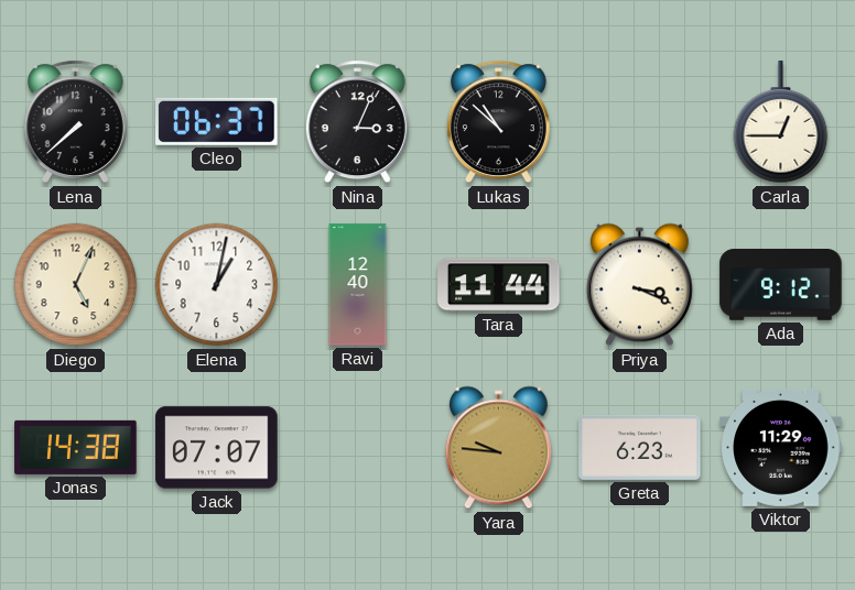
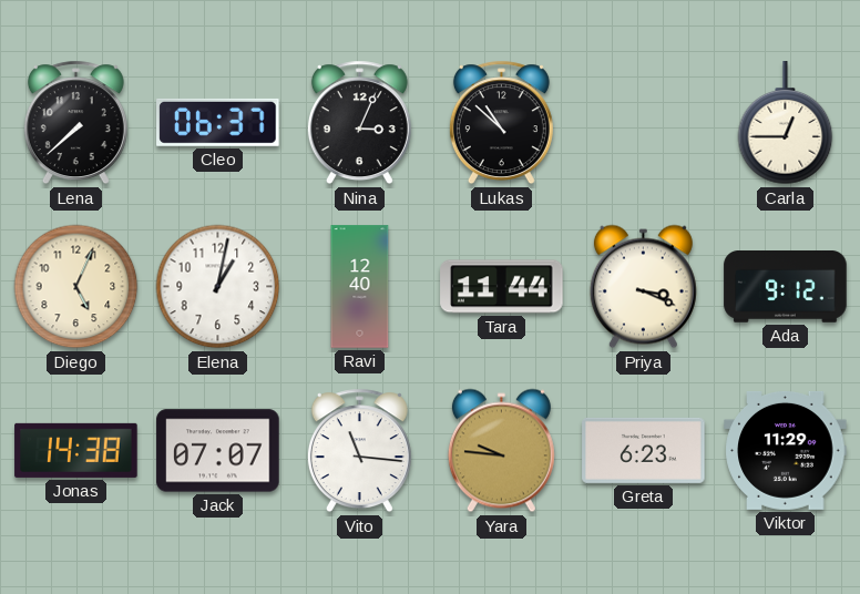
Vito: none -> 11:16
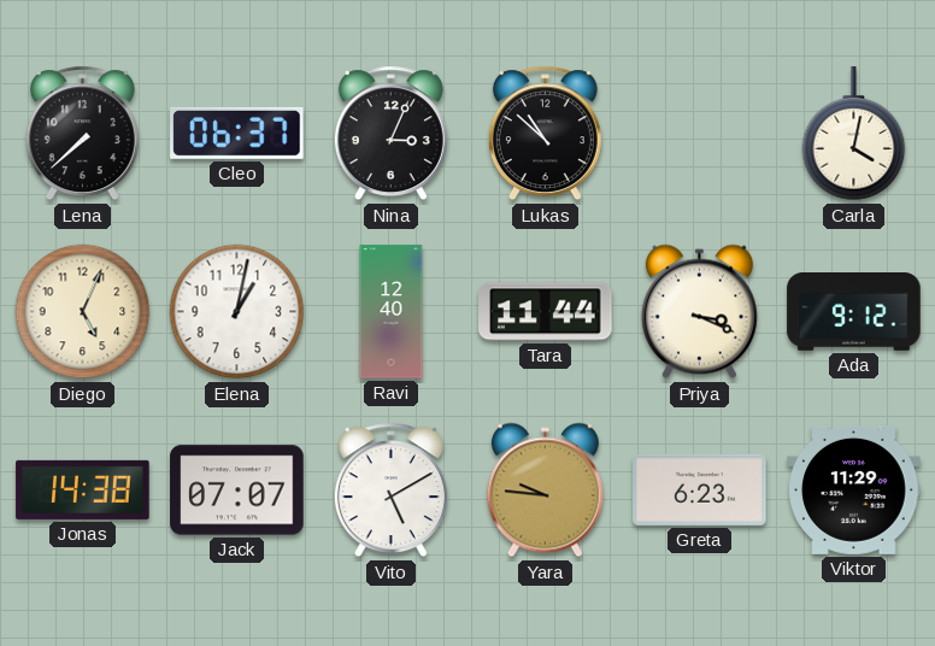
Carla: 12:45 -> 4:02
Vito: 11:16 -> 5:10
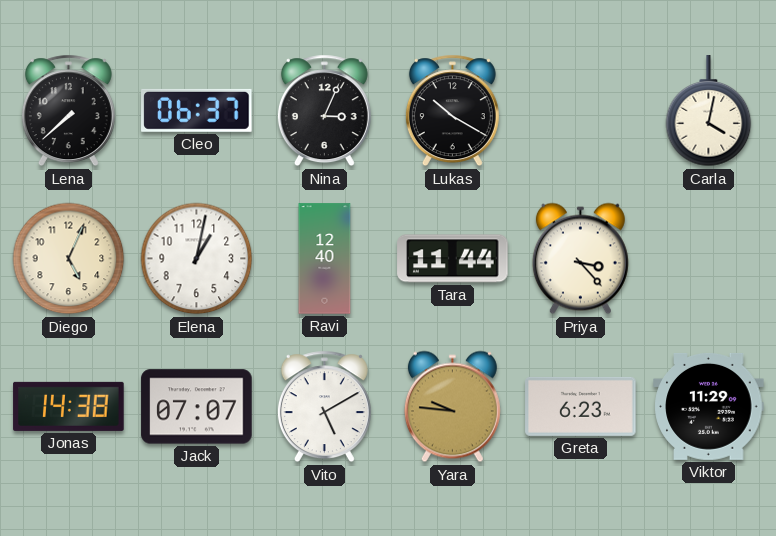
Lukas: 10:52 -> 10:20
Priya: 3:19 -> 3:23
Ada: 9:12 -> none
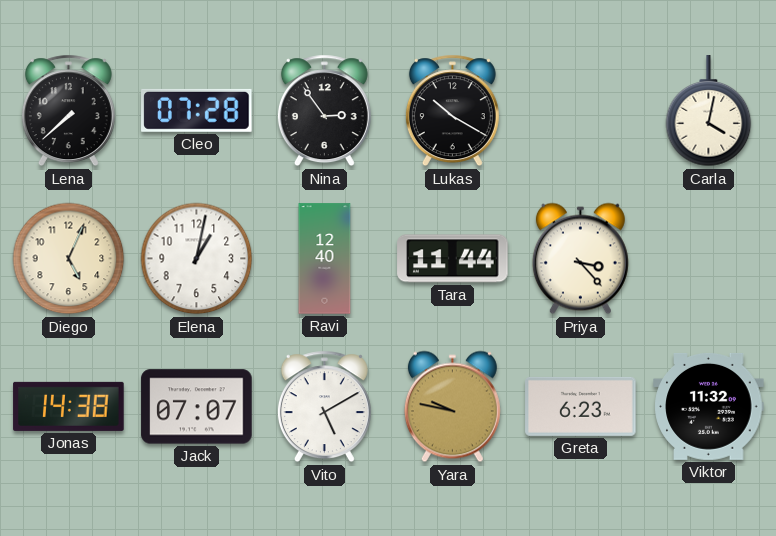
Cleo: 06:37 -> 07:28
Nina: 3:04 -> 2:54
Yara: 9:46 -> 9:47
Viktor: 11:29 -> 11:32
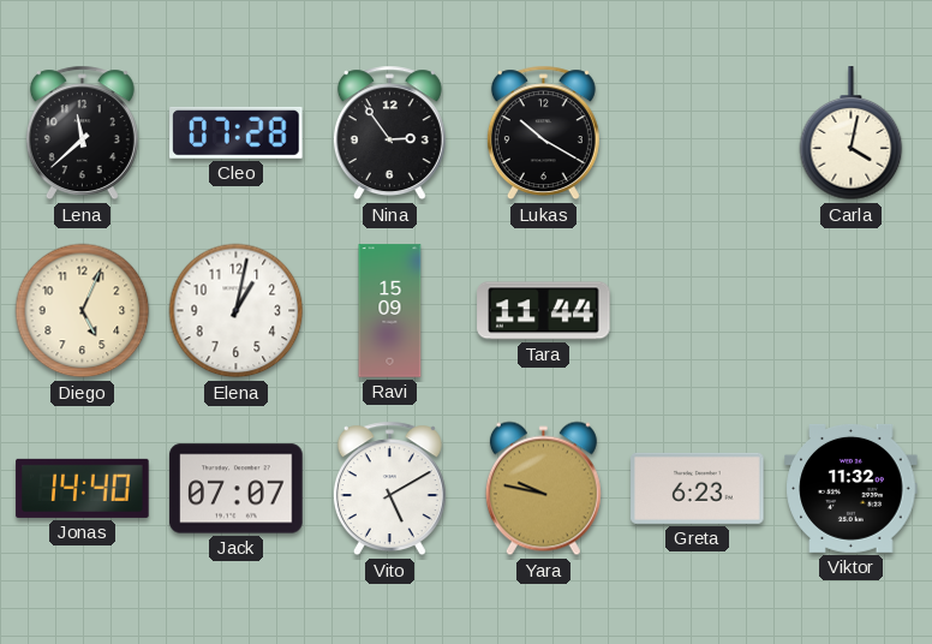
Lena: 7:38 -> 11:38
Ravi: 12:40 -> 15:09
Priya: 3:23 -> none
Jonas: 14:38 -> 14:40
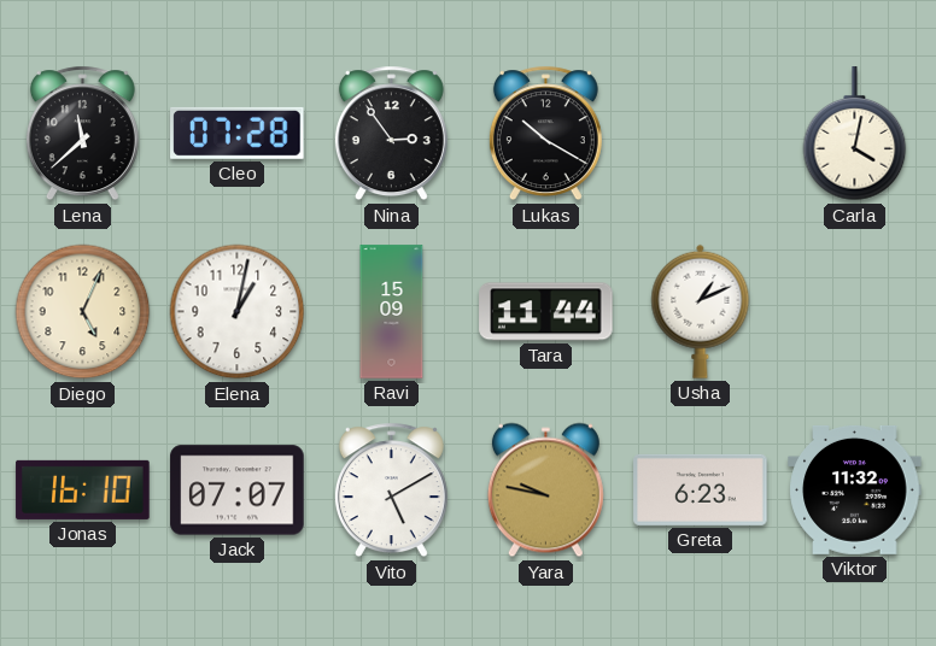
Usha: none -> 1:11
Jonas: 14:40 -> 16:10
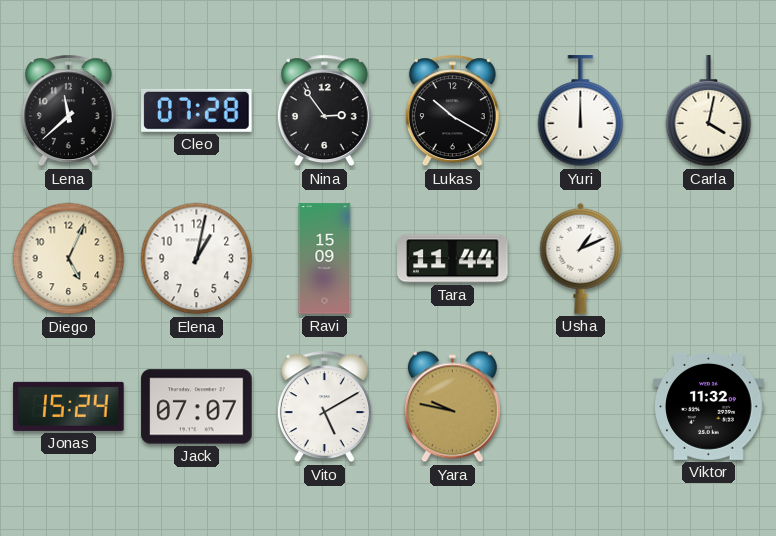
Yuri: none -> 12:00
Jonas: 16:10 -> 15:24
Greta: 6:23 -> none
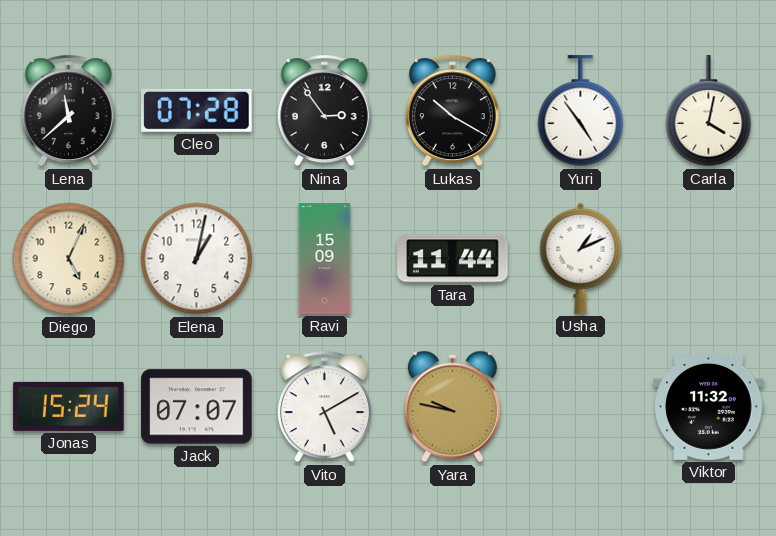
Yuri: 12:00 -> 4:54
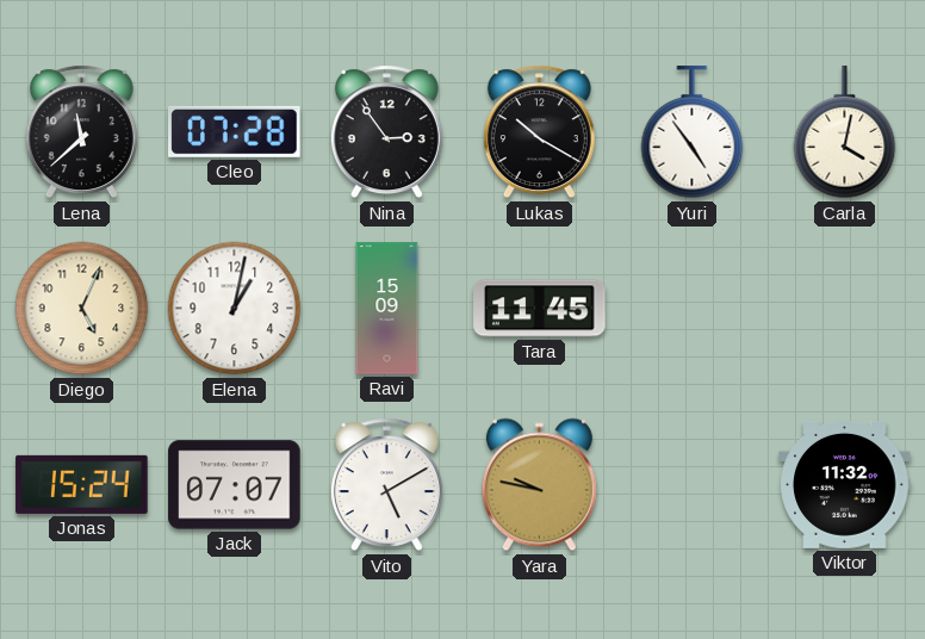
Tara: 11:44 -> 11:45
Usha: 1:11 -> none
